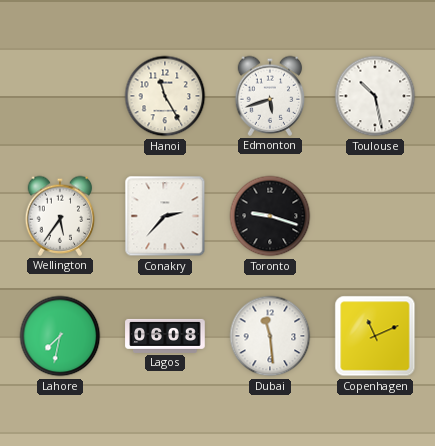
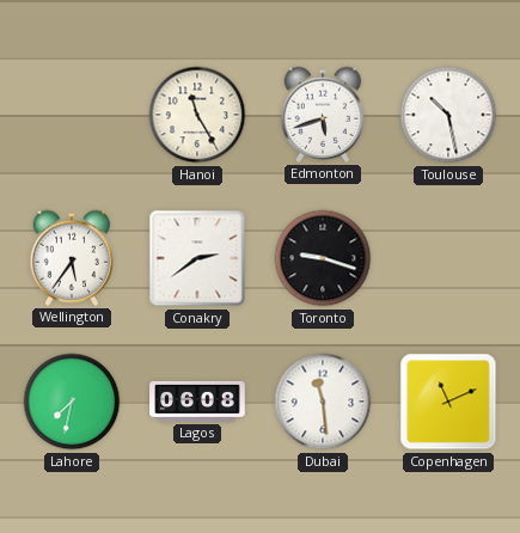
Conakry: 2:37 -> 2:39
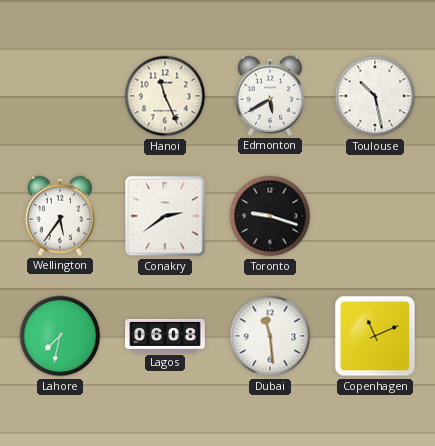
Hanoi: 11:25 -> 11:26
Edmonton: 5:42 -> 5:40
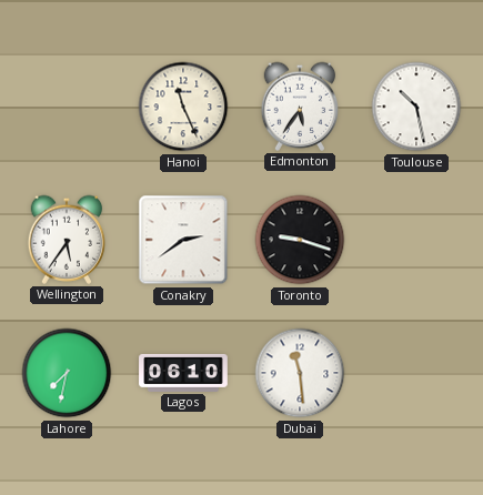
Edmonton: 5:40 -> 5:36
Lagos: 06:08 -> 06:10
Copenhagen: 11:11 -> none
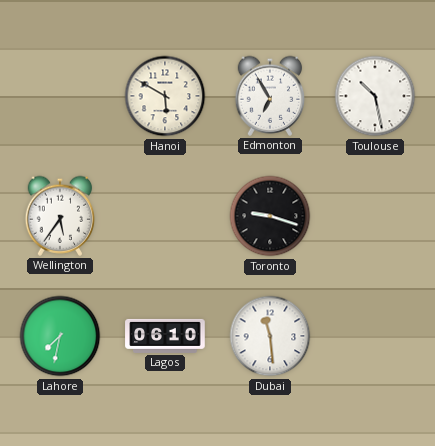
Hanoi: 11:26 -> 5:50
Edmonton: 5:36 -> 6:55
Conakry: 2:39 -> none
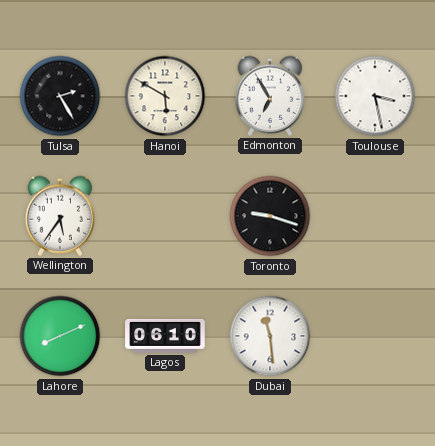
Tulsa: none -> 2:25
Toulouse: 10:28 -> 3:28
Lahore: 7:32 -> 8:11
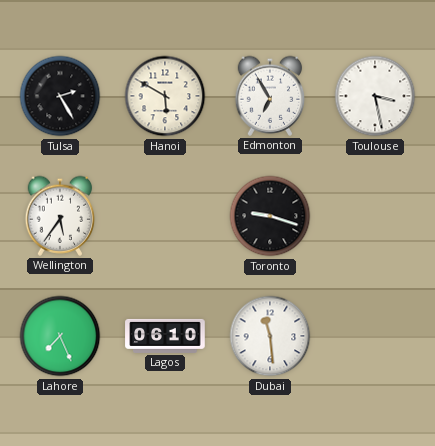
Lahore: 8:11 -> 7:26
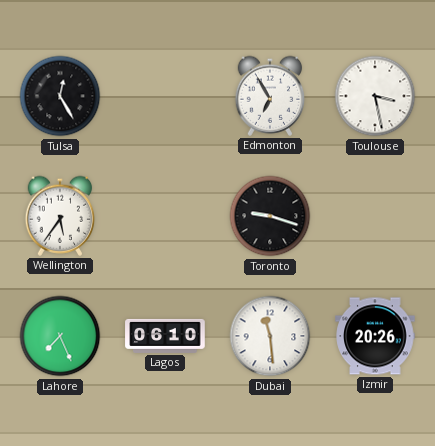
Tulsa: 2:25 -> 12:25
Hanoi: 5:50 -> none
Izmir: none -> 20:26
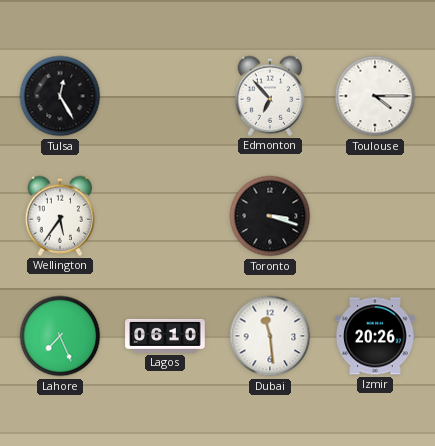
Edmonton: 6:55 -> 6:53
Toulouse: 3:28 -> 4:15
Toronto: 9:18 -> 3:18
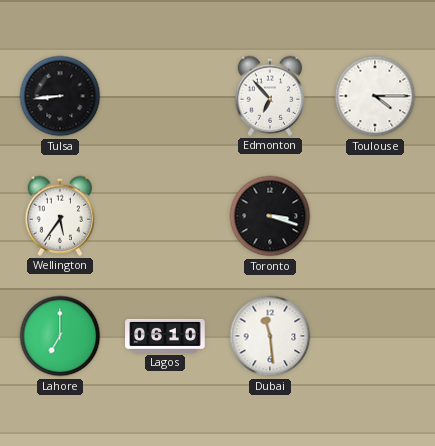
Tulsa: 12:25 -> 8:44
Lahore: 7:26 -> 7:00
Izmir: 20:26 -> none
